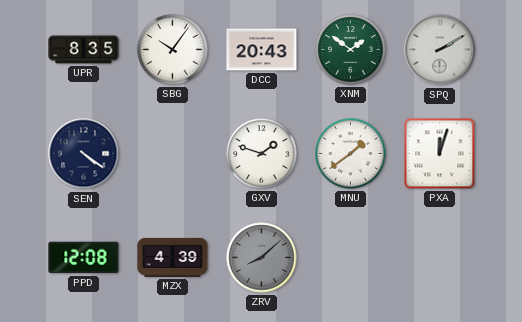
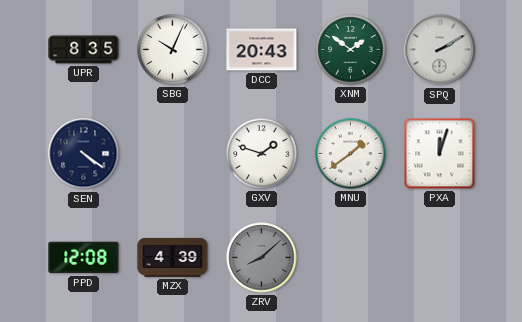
SBG: 10:06 -> 10:04
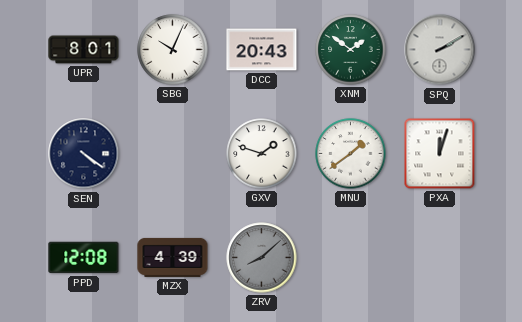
UPR: 8:35 -> 8:01
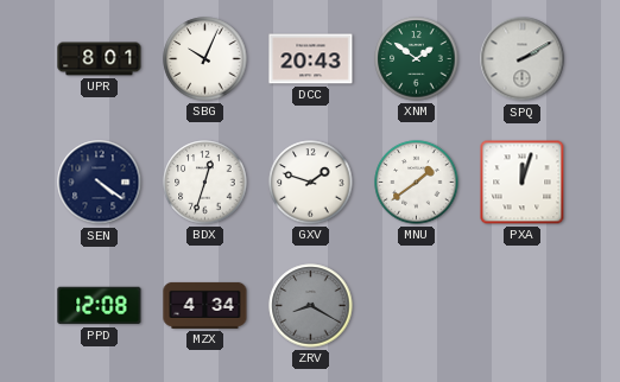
BDX: none -> 12:33
MZX: 4:39 -> 4:34
ZRV: 8:08 -> 8:20
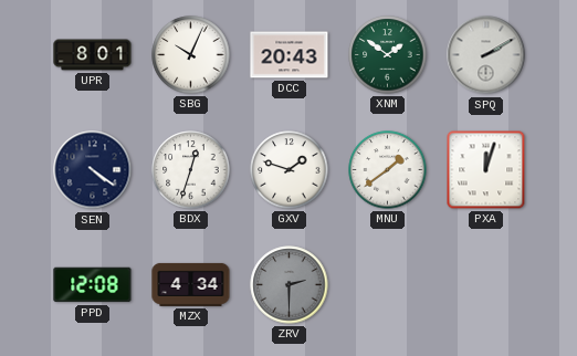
ZRV: 8:20 -> 2:30
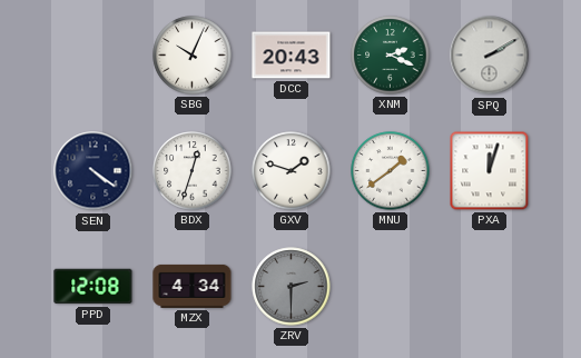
UPR: 8:01 -> none
XNM: 1:51 -> 2:19
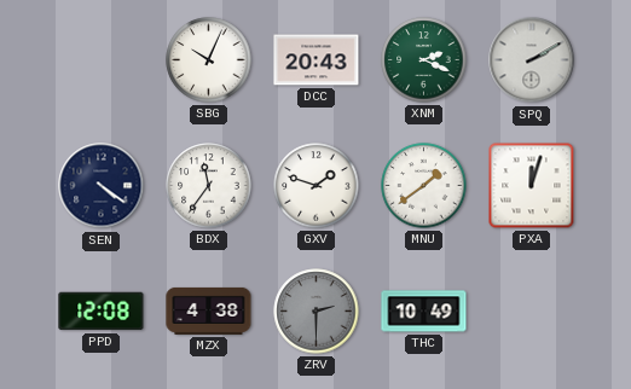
BDX: 12:33 -> 11:36
MZX: 4:34 -> 4:38
THC: none -> 10:49
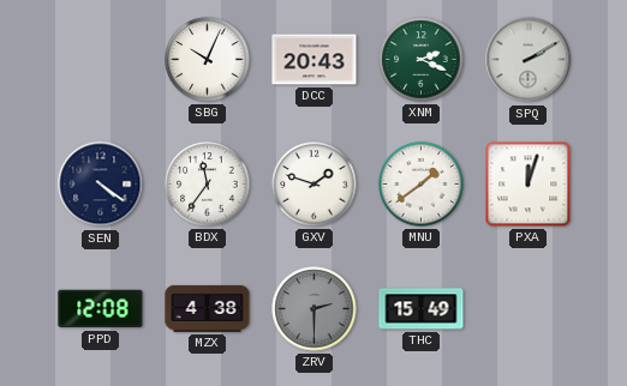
THC: 10:49 -> 15:49
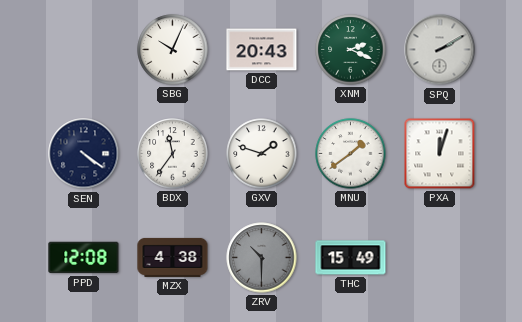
ZRV: 2:30 -> 10:30
